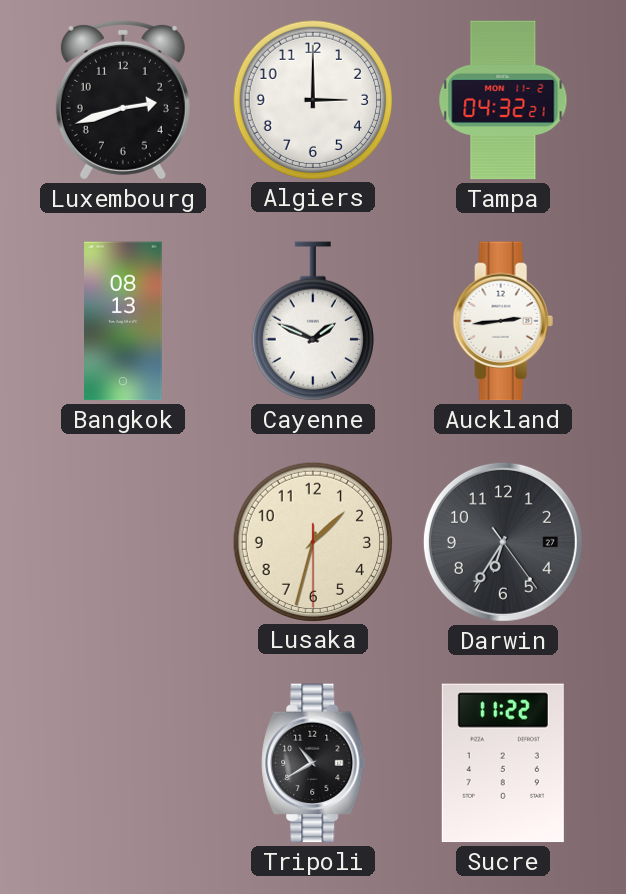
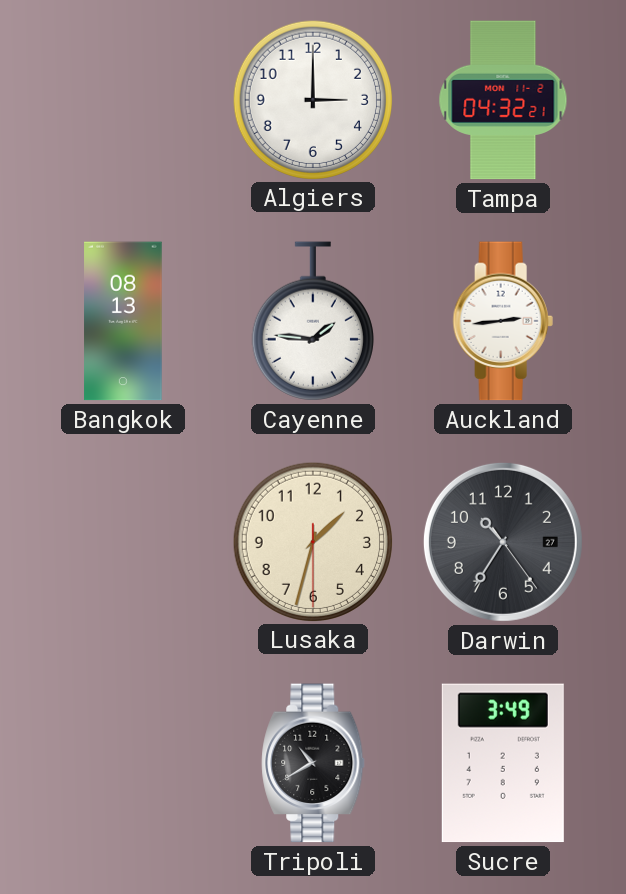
Luxembourg: 2:42 -> none
Cayenne: 1:49 -> 1:46
Darwin: 6:35 -> 10:35
Sucre: 11:22 -> 3:49
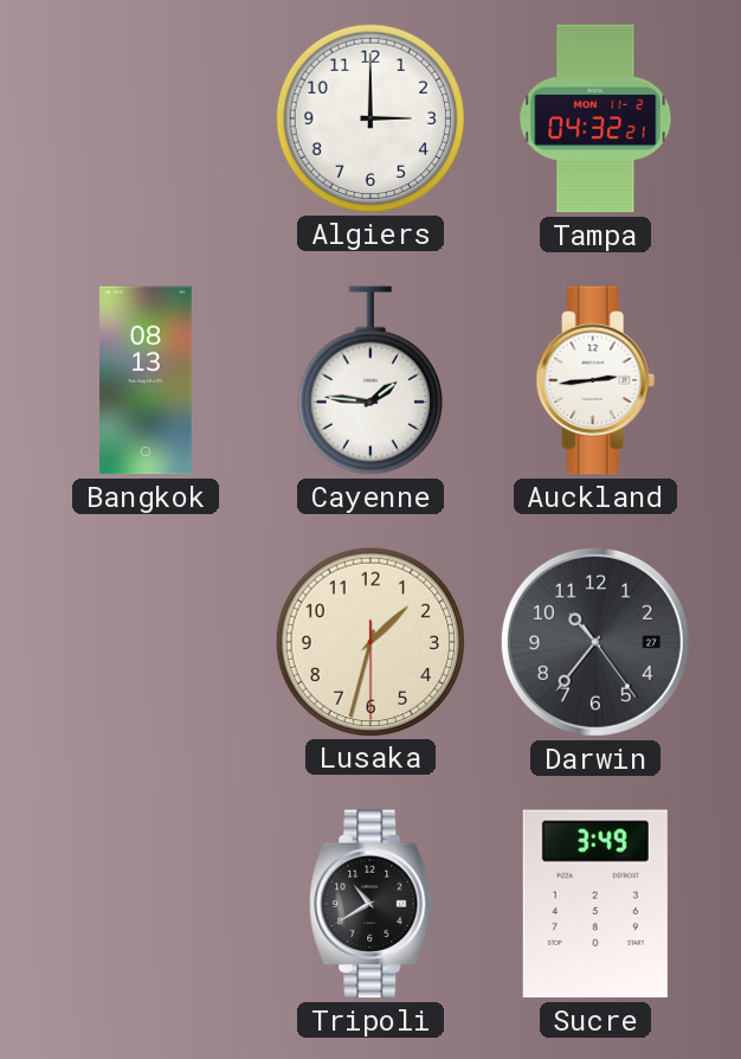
Darwin: 10:35 -> 10:36
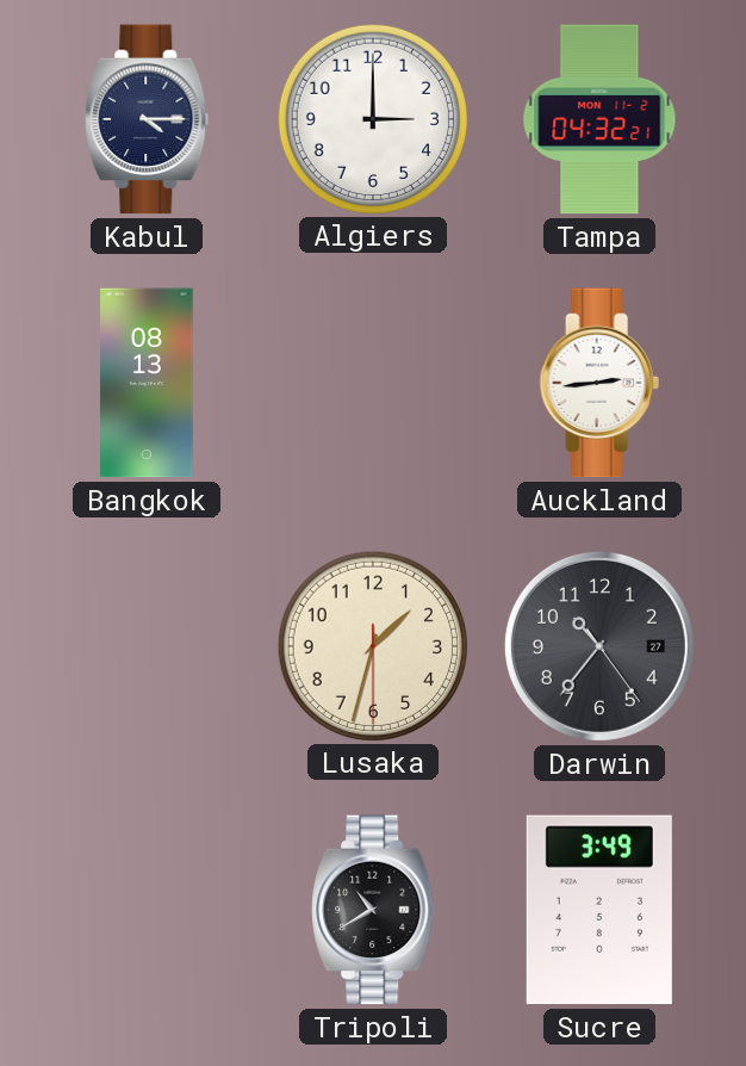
Kabul: none -> 4:15
Cayenne: 1:46 -> none
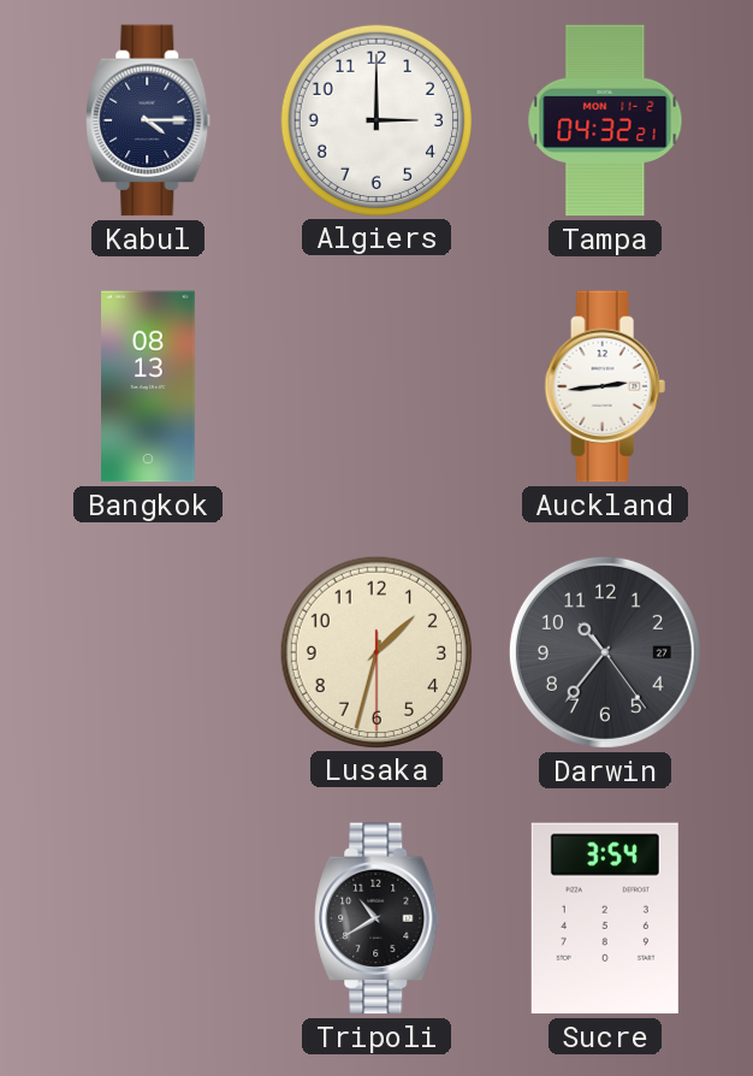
Sucre: 3:49 -> 3:54
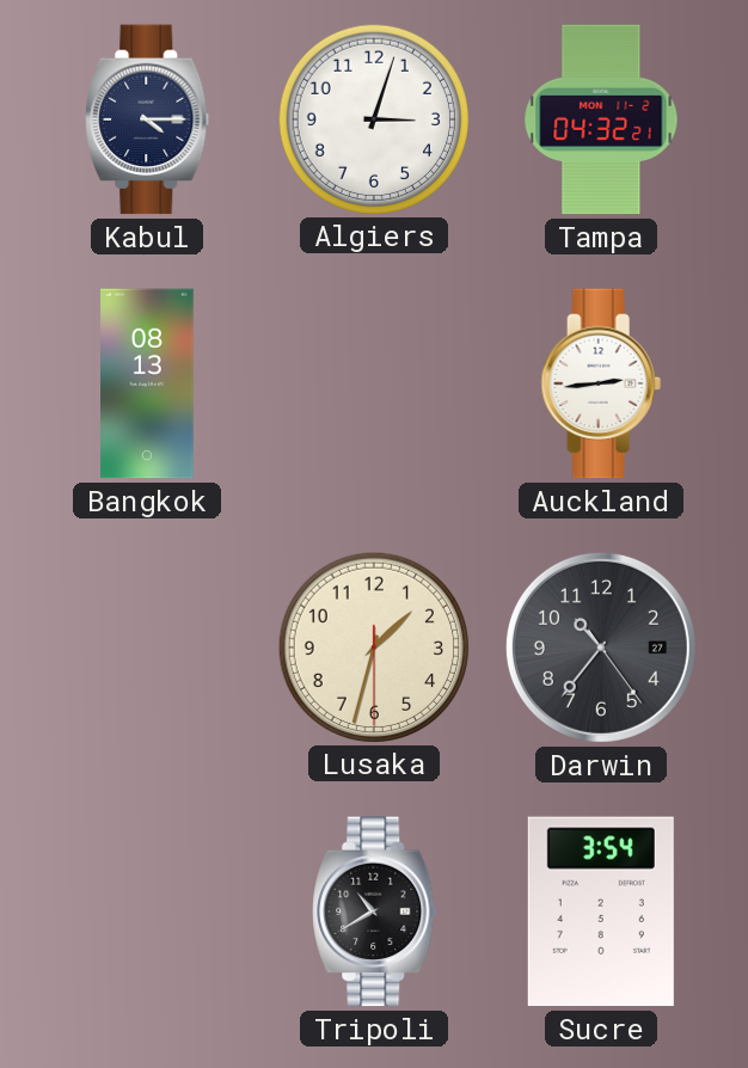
Algiers: 3:00 -> 3:03
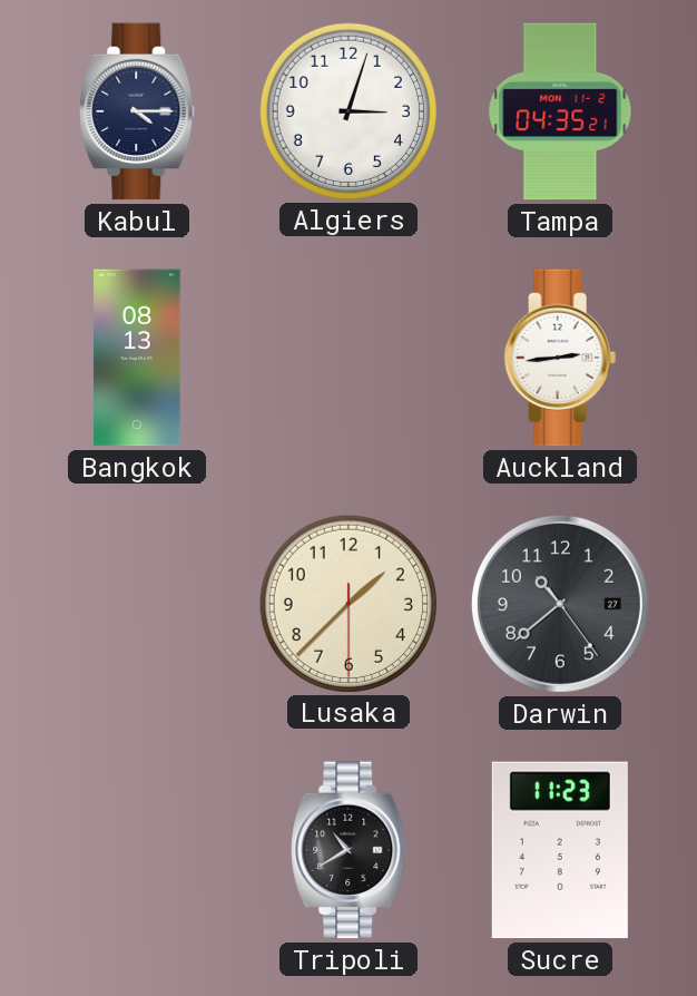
Tampa: 04:32 -> 04:35
Lusaka: 1:32 -> 1:37
Darwin: 10:36 -> 10:38
Sucre: 3:54 -> 11:23
